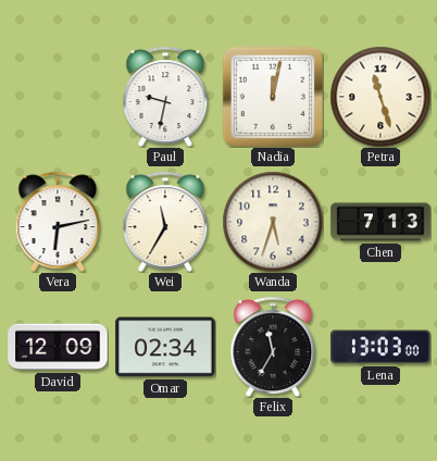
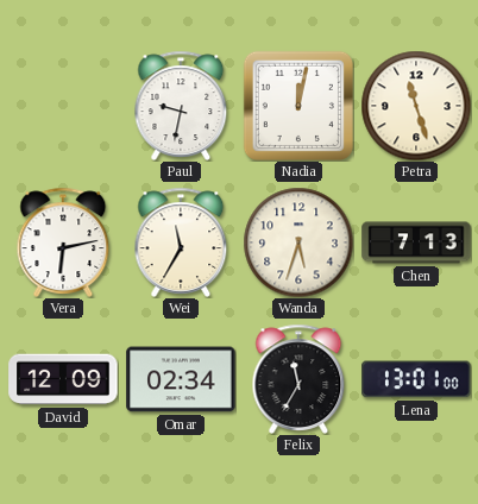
Lena: 13:03 -> 13:01
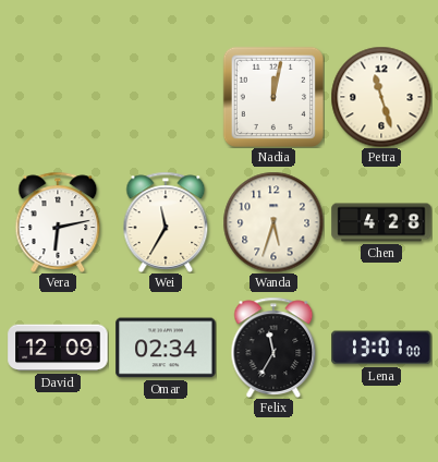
Paul: 9:32 -> none
Chen: 7:13 -> 4:28
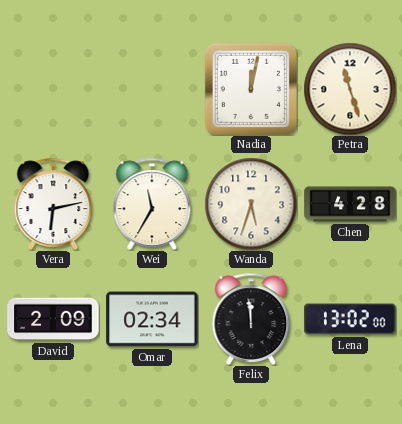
David: 12:09 -> 2:09
Felix: 11:35 -> 11:59
Lena: 13:01 -> 13:02
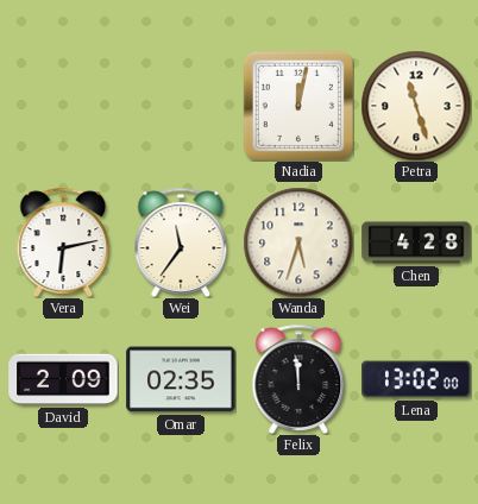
Wei: 11:35 -> 11:36
Omar: 02:34 -> 02:35
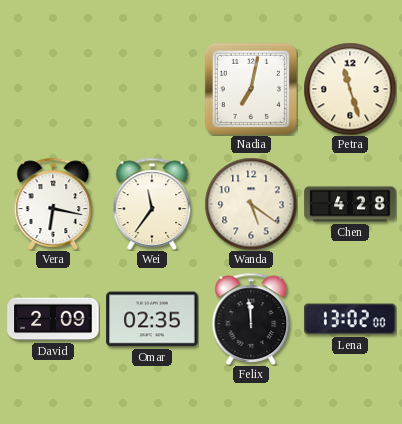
Nadia: 12:02 -> 7:02
Vera: 6:13 -> 6:17
Wanda: 5:33 -> 5:21
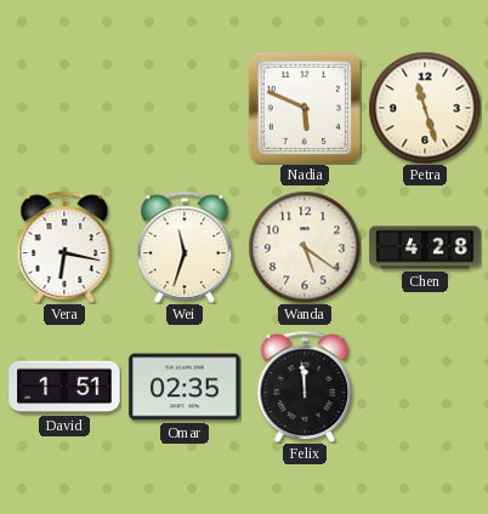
Nadia: 7:02 -> 5:49
Wei: 11:36 -> 11:33
David: 2:09 -> 1:51
Lena: 13:02 -> none
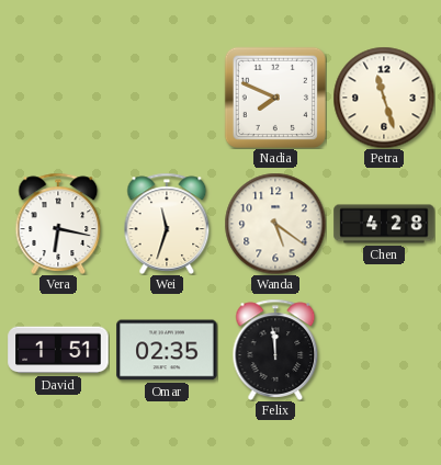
Nadia: 5:49 -> 7:49
